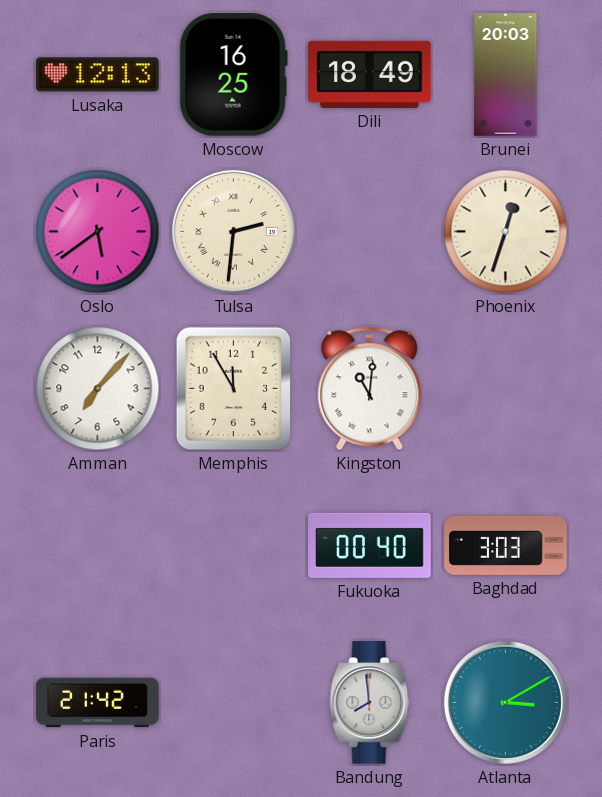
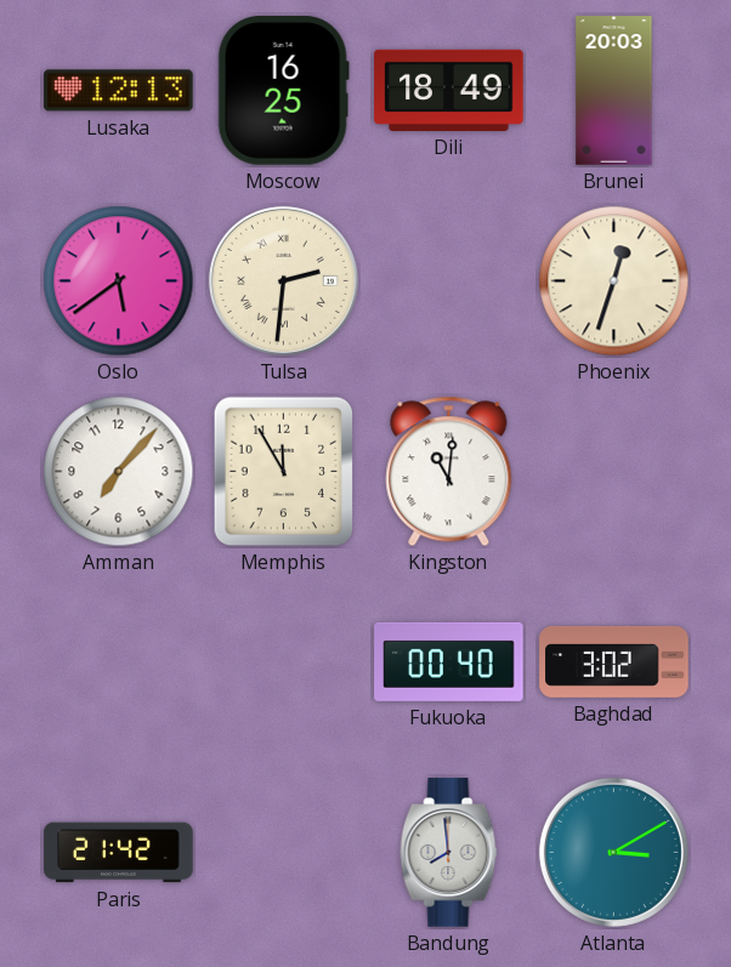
Baghdad: 3:03 -> 3:02
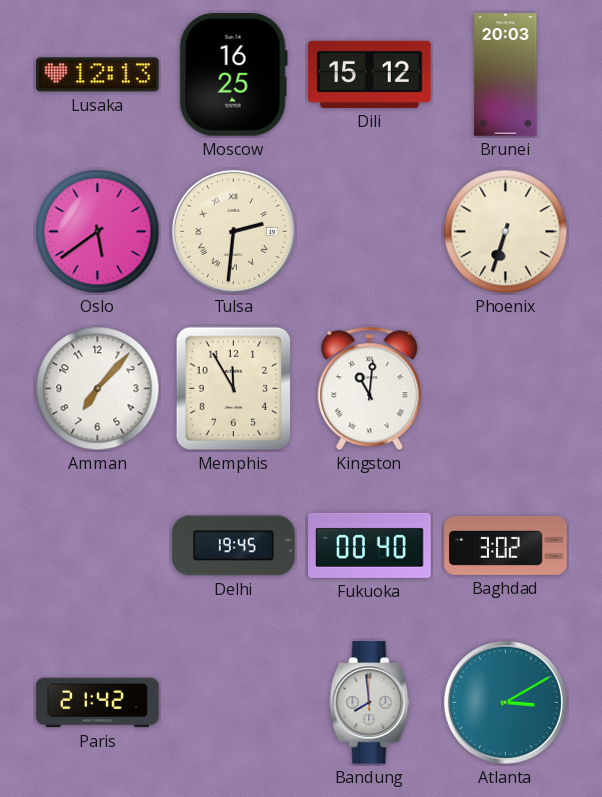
Dili: 18:49 -> 15:12
Phoenix: 12:33 -> 6:33
Delhi: none -> 19:45
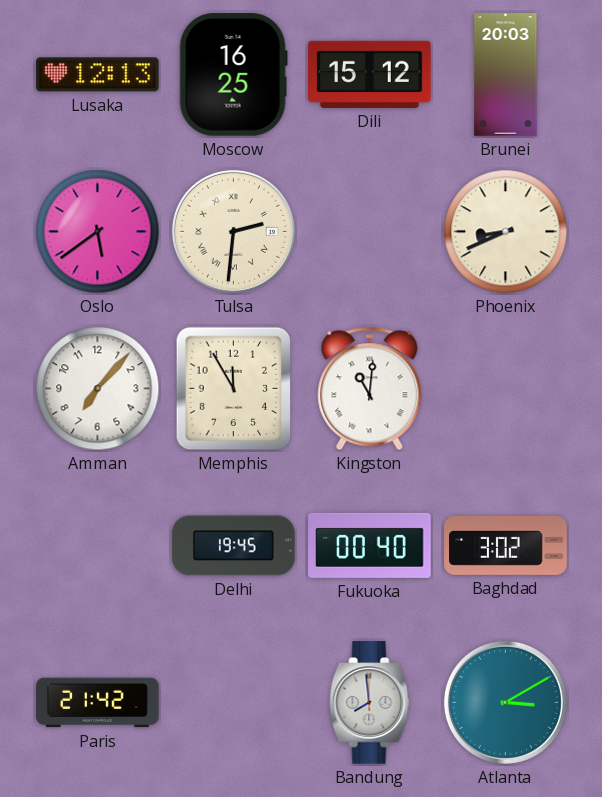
Phoenix: 6:33 -> 8:41
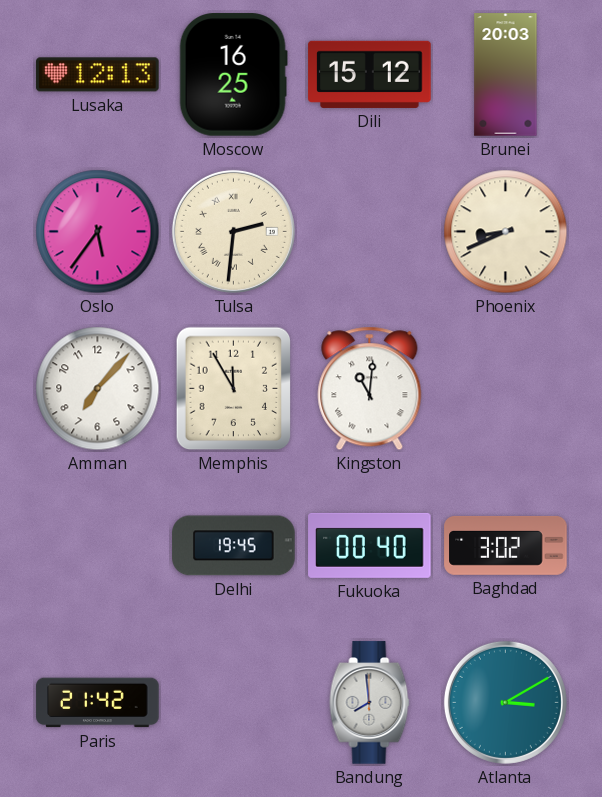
Oslo: 5:39 -> 5:36
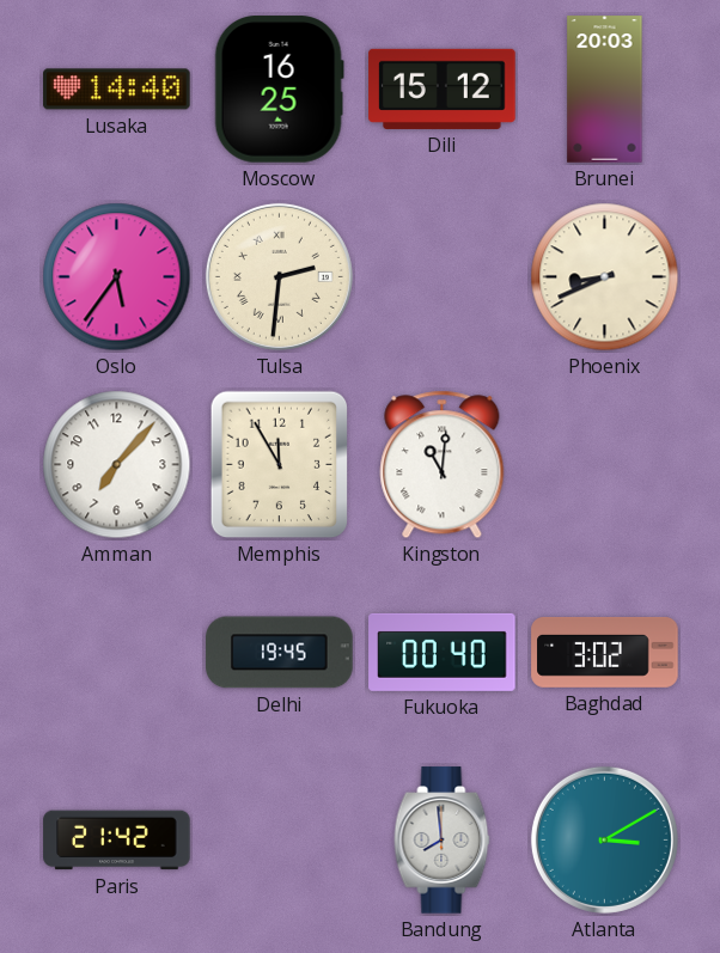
Lusaka: 12:13 -> 14:40
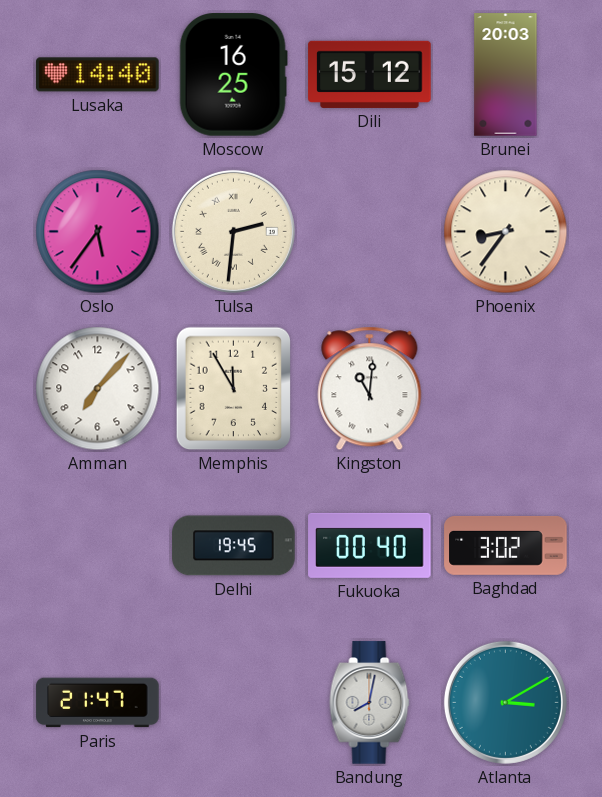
Phoenix: 8:41 -> 8:36
Paris: 21:42 -> 21:47
Bandung: 7:59 -> 8:02
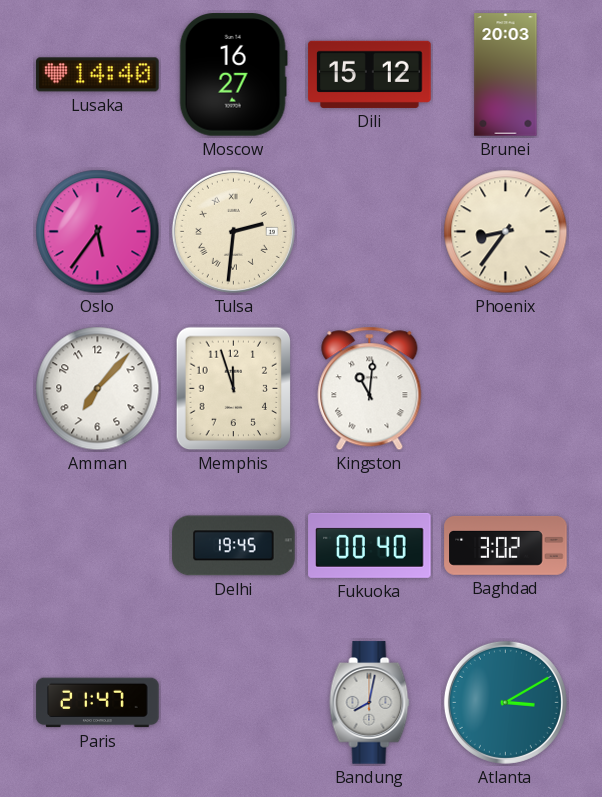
Moscow: 16:25 -> 16:27
Memphis: 11:55 -> 11:57
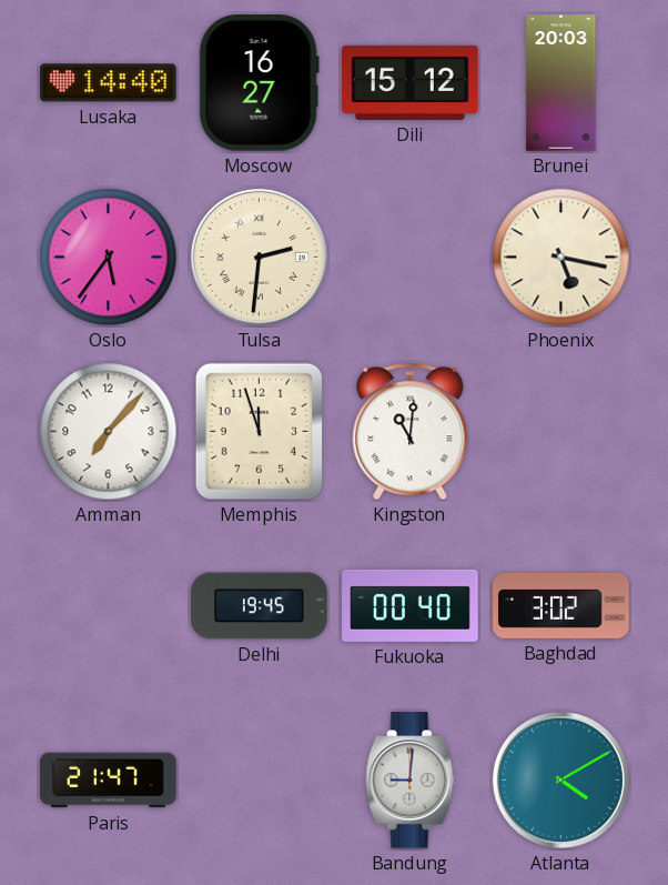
Phoenix: 8:36 -> 5:17
Bandung: 8:02 -> 9:01
Atlanta: 3:10 -> 4:10
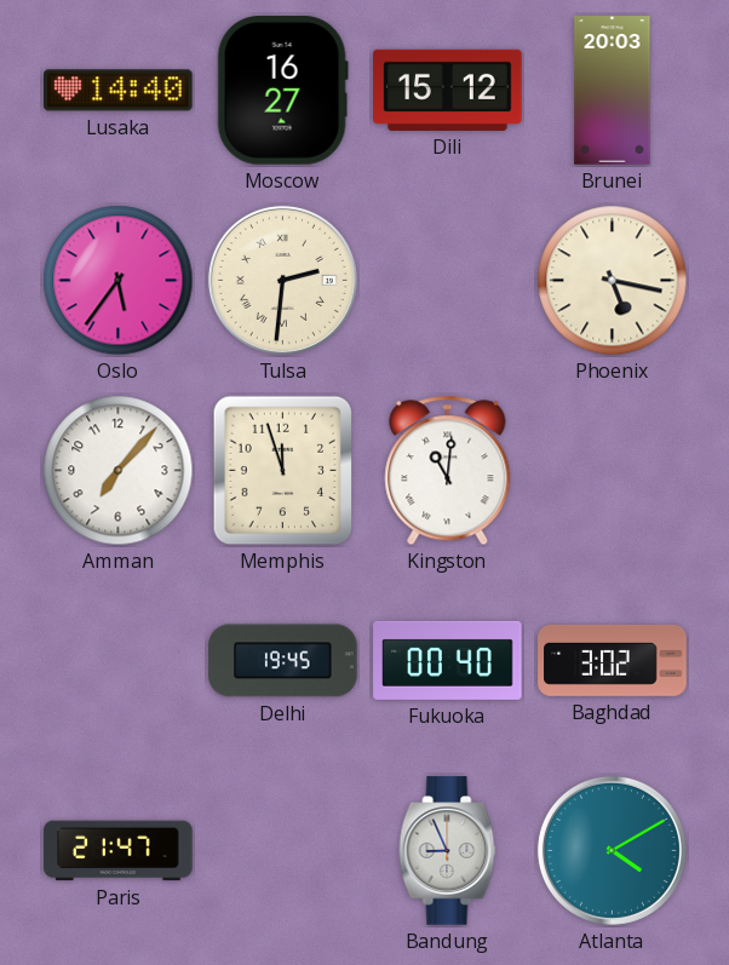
Bandung: 9:01 -> 8:56
